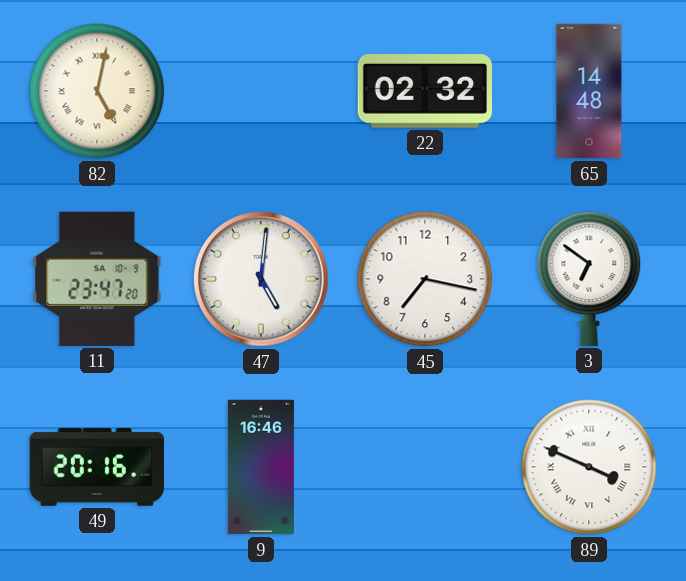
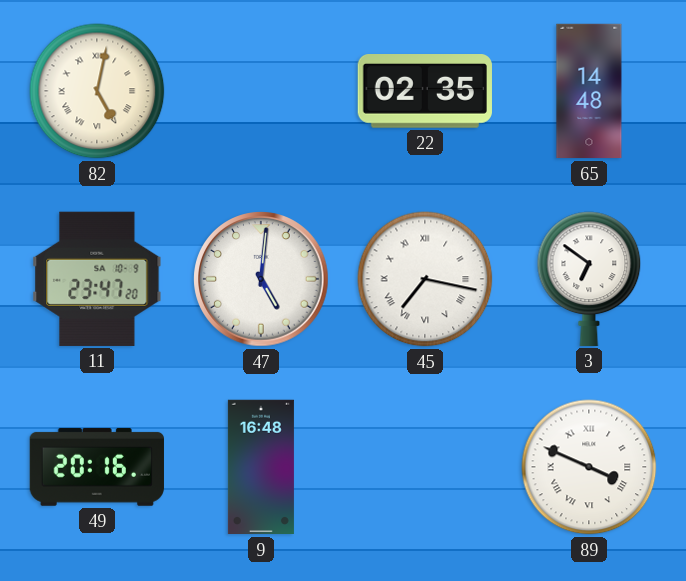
22: 02:32 -> 02:35
45 numerals: Arabic -> Roman
9: 16:46 -> 16:48
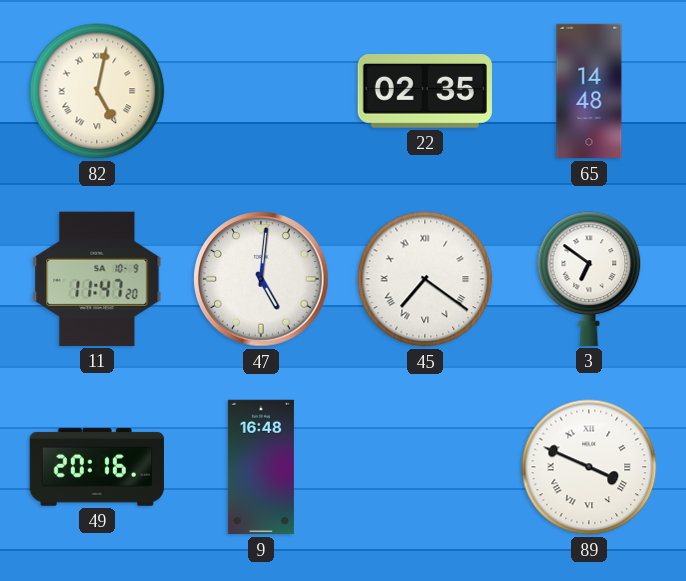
11: 23:47 -> 11:47
45: 7:17 -> 7:21
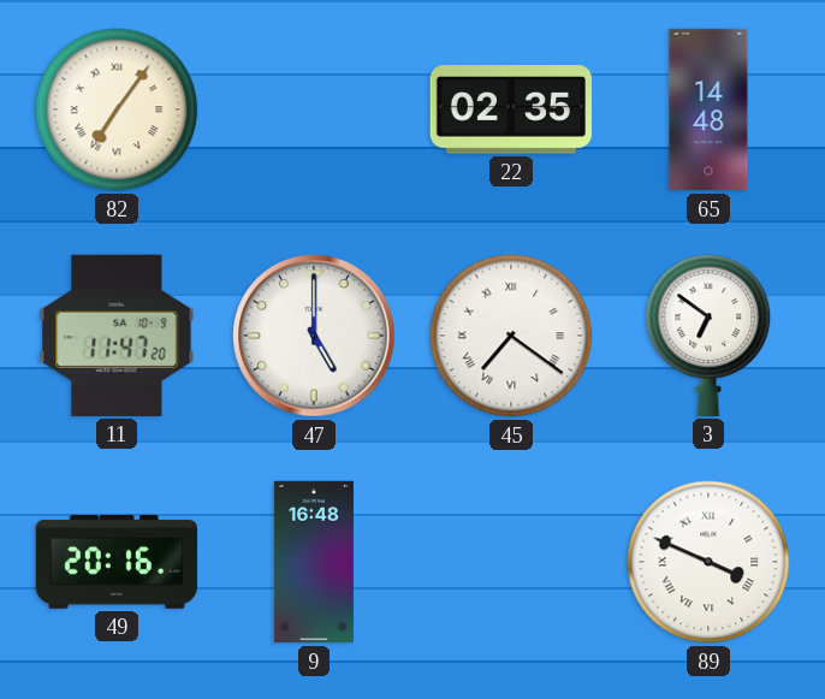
82: 5:02 -> 7:06
47: 5:01 -> 5:00
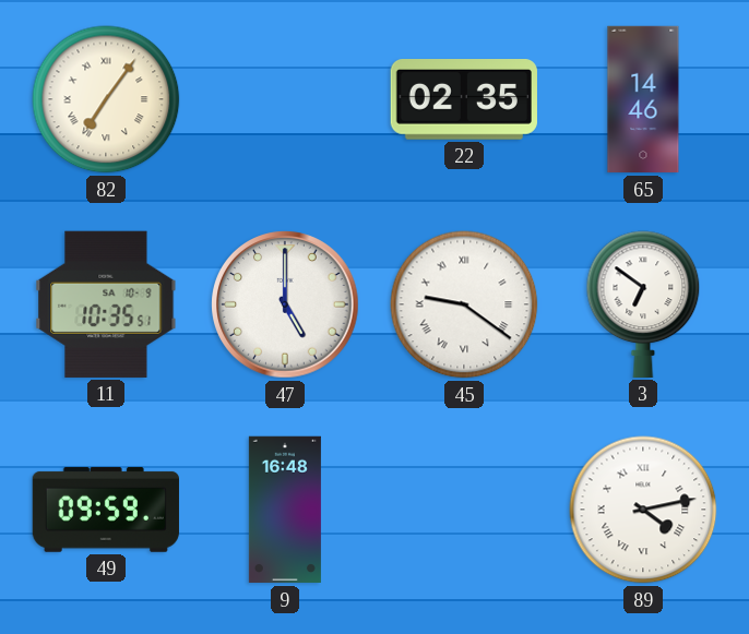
65: 14:48 -> 14:46
11: 11:47 -> 10:35
45: 7:21 -> 9:21
49: 20:16 -> 09:59
89: 3:49 -> 4:13
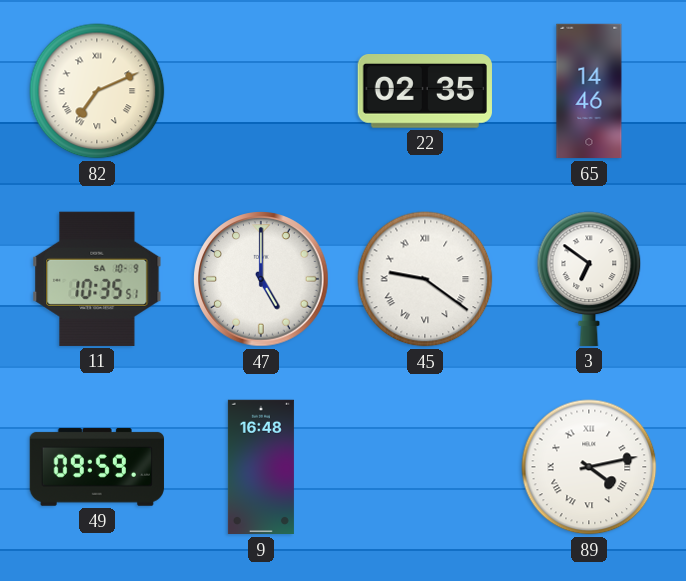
82: 7:06 -> 7:11
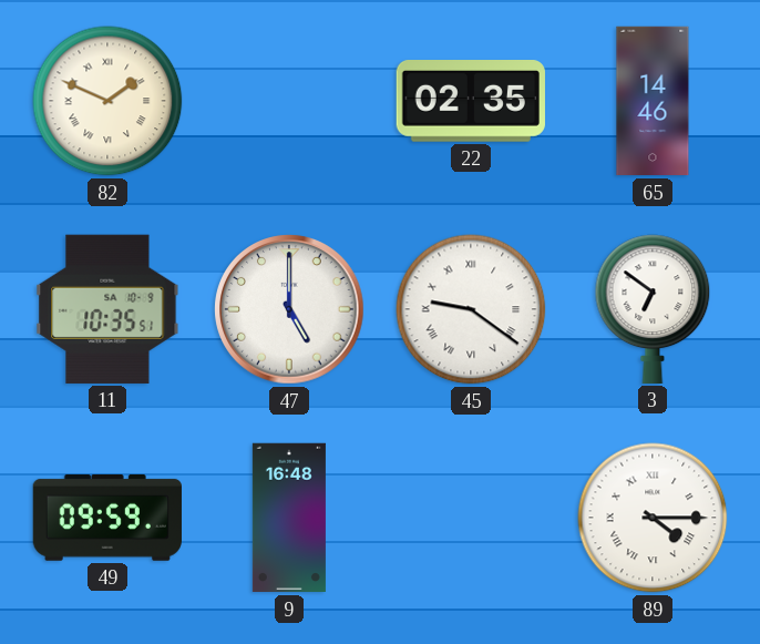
82: 7:11 -> 1:49
89: 4:13 -> 4:15
